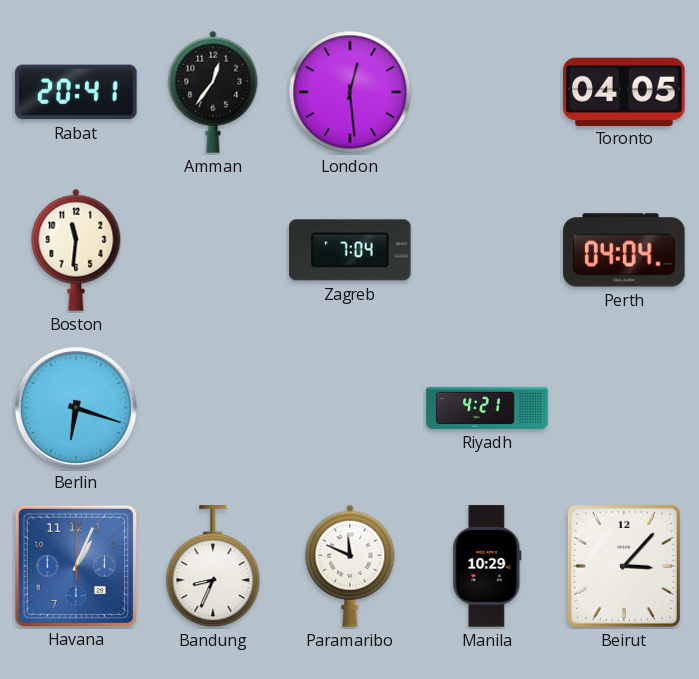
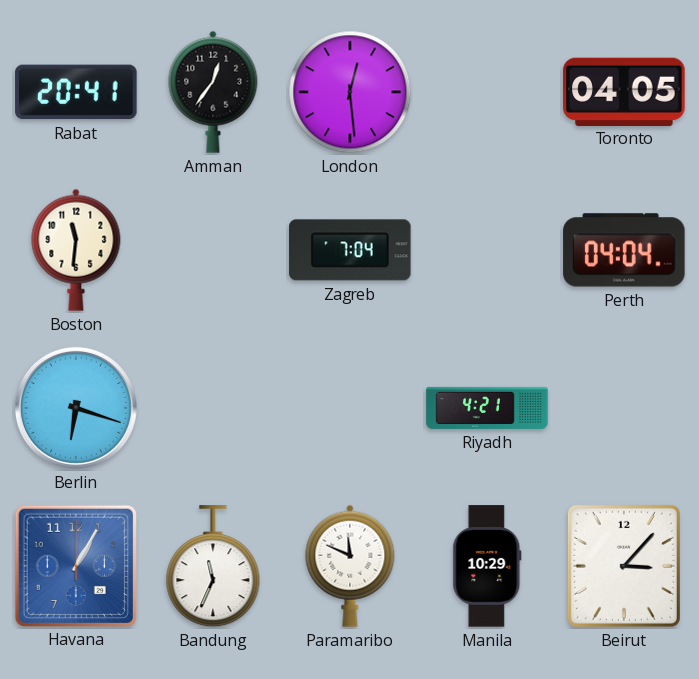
Havana: 1:04 -> 1:05
Bandung: 8:34 -> 11:34
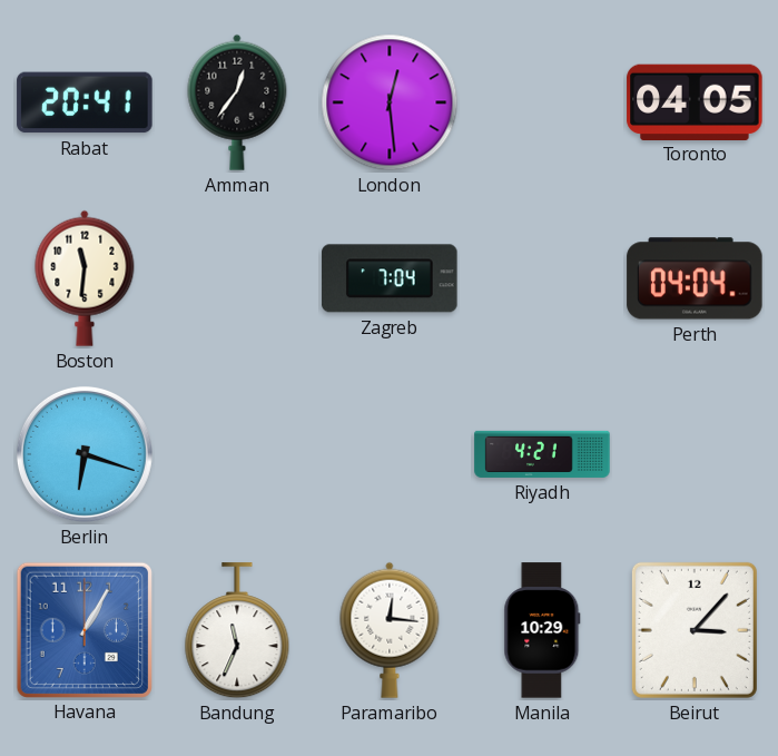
Paramaribo: 11:49 -> 12:16
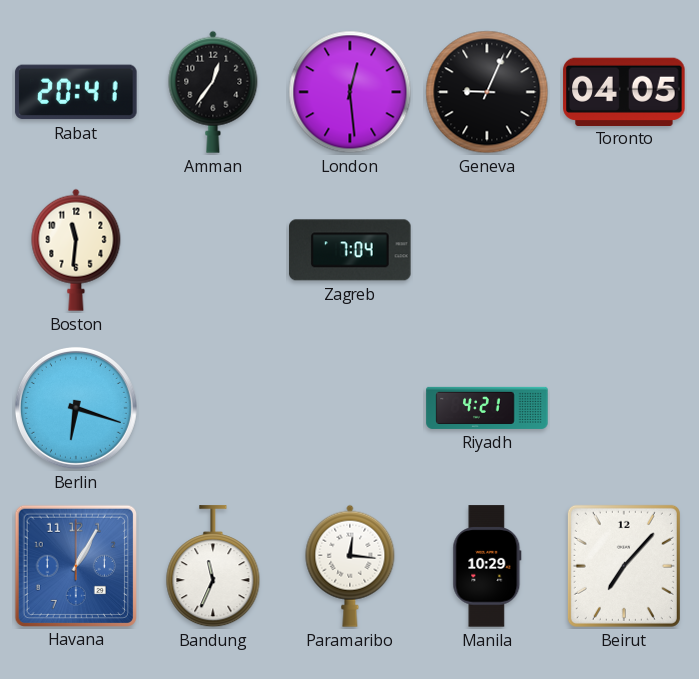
Geneva: none -> 9:04
Perth: 04:04 -> none
Beirut: 3:07 -> 7:07
